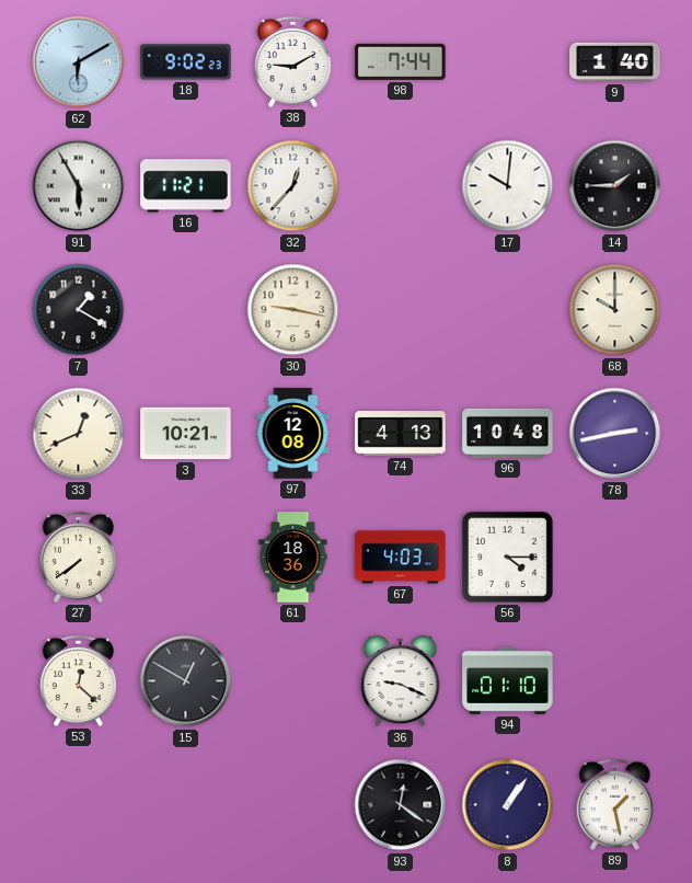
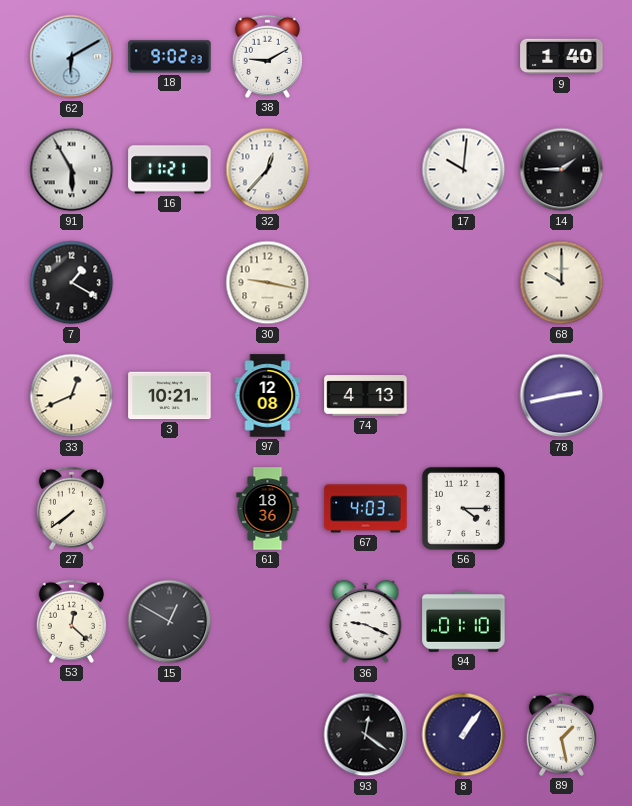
98: 7:44 -> none
96: 10:48 -> none
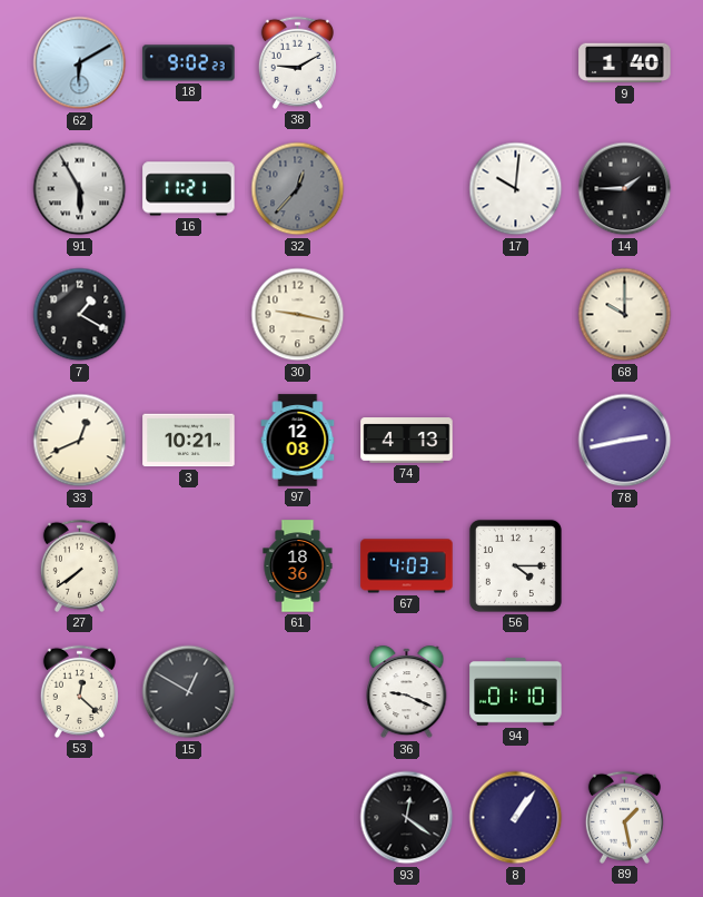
32 dial: white -> grey
